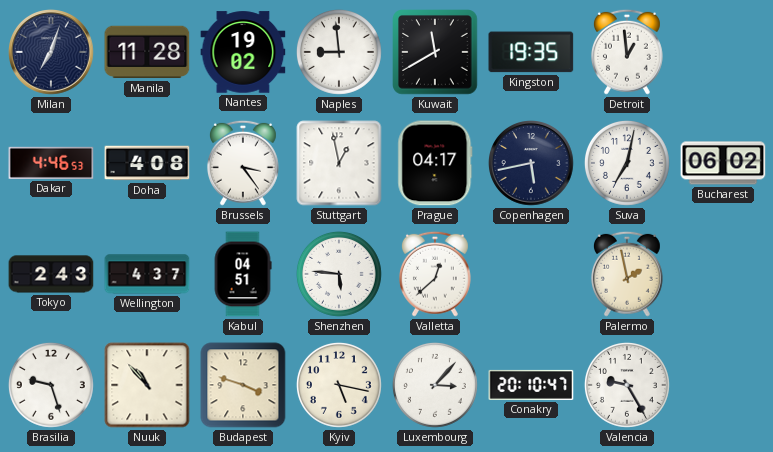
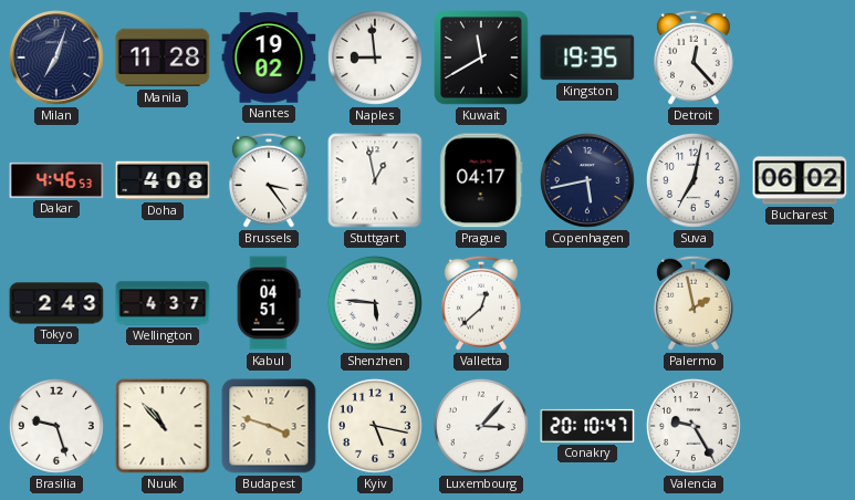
Detroit: 12:59 -> 12:23
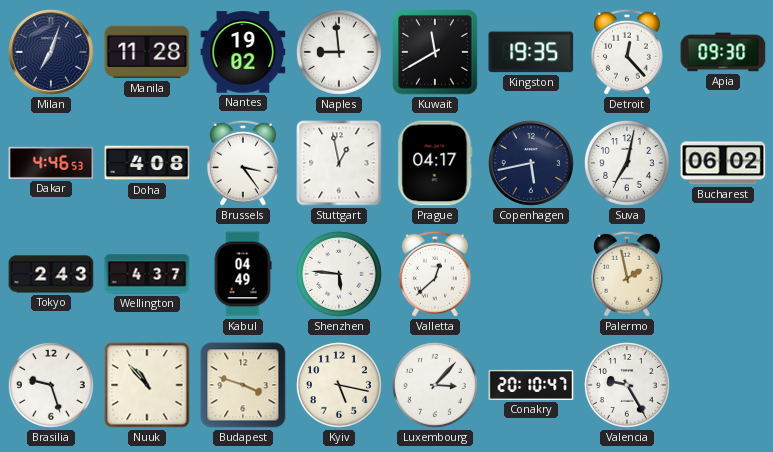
Apia: none -> 09:30
Kabul: 04:51 -> 04:49
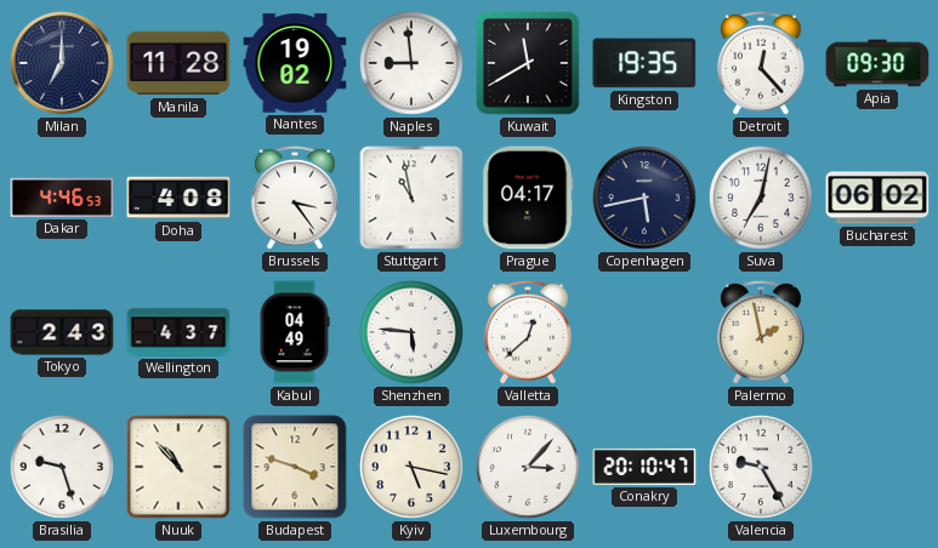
Milan: 7:03 -> 7:00
Stuttgart: 12:58 -> 10:58
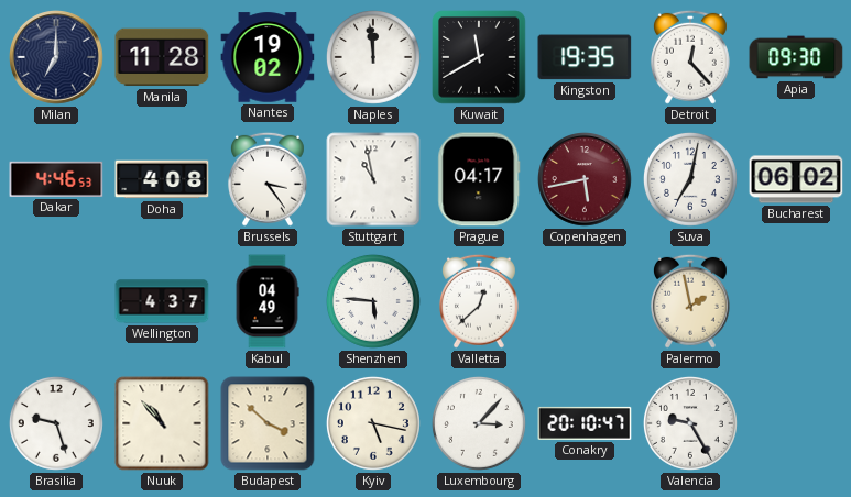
Naples: 8:59 -> 11:59
Copenhagen dial: navy -> burgundy
Tokyo: 2:43 -> none
Budapest: 3:48 -> 3:52
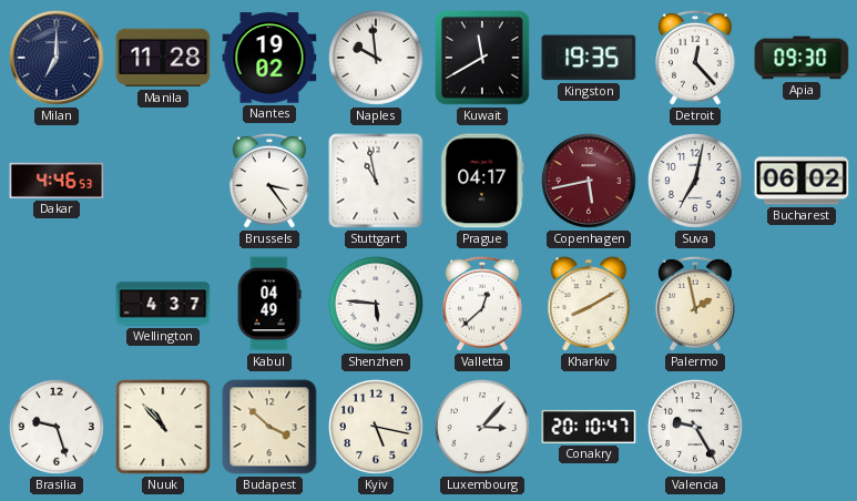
Naples: 11:59 -> 9:59
Doha: 4:08 -> none
Kharkiv: none -> 8:10
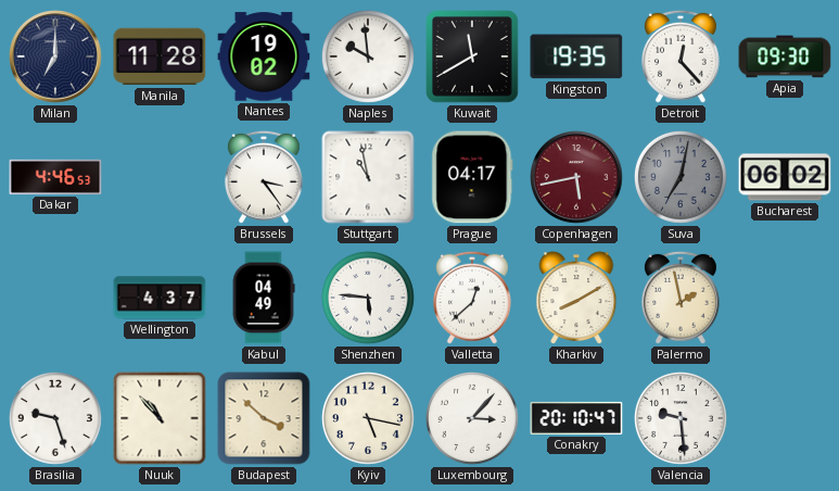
Suva dial: white -> grey
Valencia: 9:25 -> 9:29
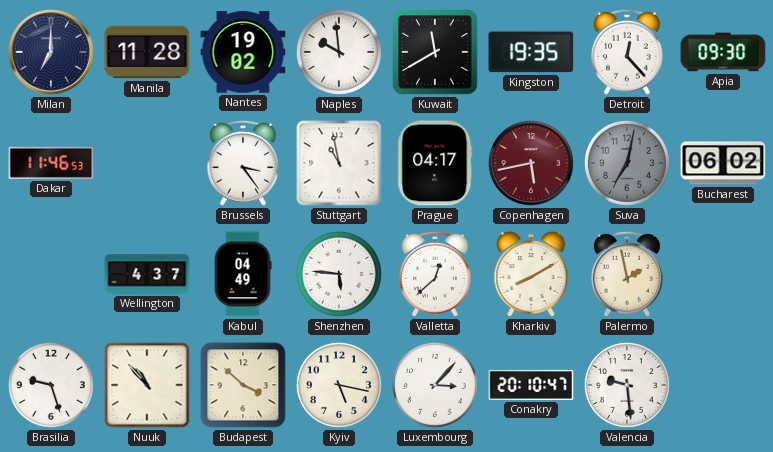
Dakar: 4:46 -> 11:46
